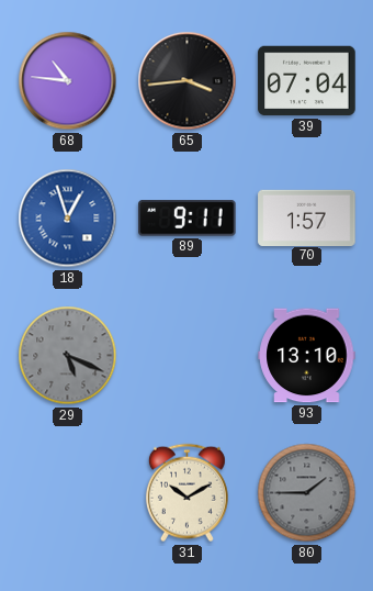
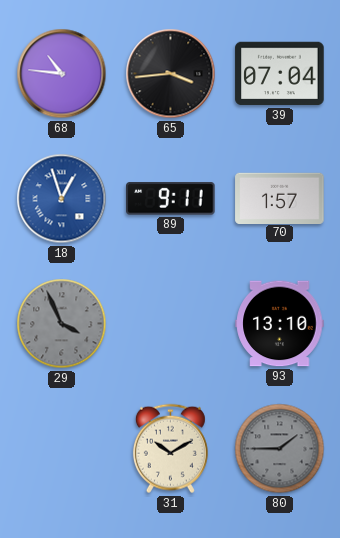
29: 5:19 -> 3:56
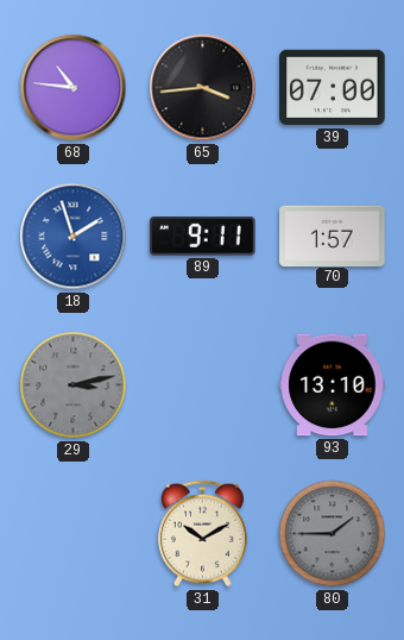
39: 07:04 -> 07:00
18: 12:57 -> 1:57
29: 3:56 -> 3:13
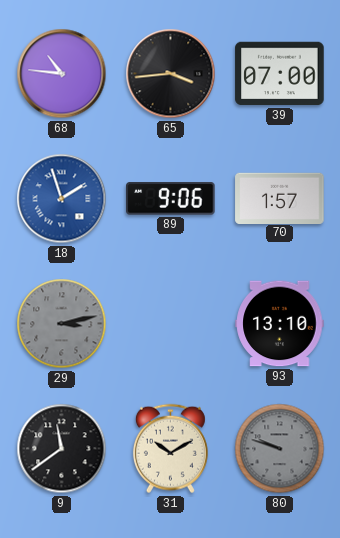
89: 9:11 -> 9:06
9: none -> 11:39
80: 1:45 -> 9:48
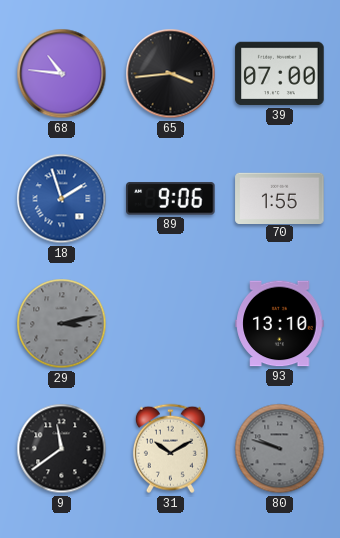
70: 1:57 -> 1:55
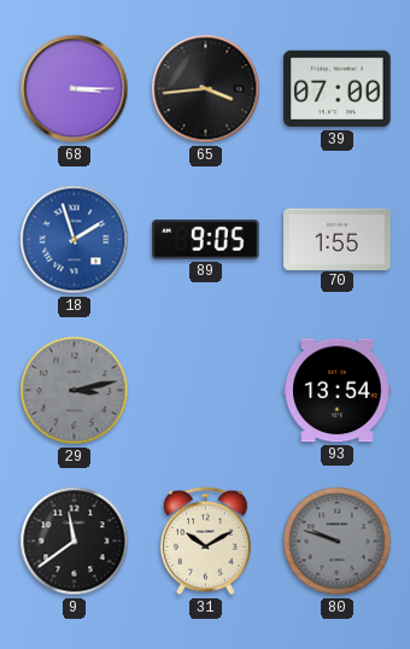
68: 10:46 -> 3:15
89: 9:06 -> 9:05
93: 13:10 -> 13:54
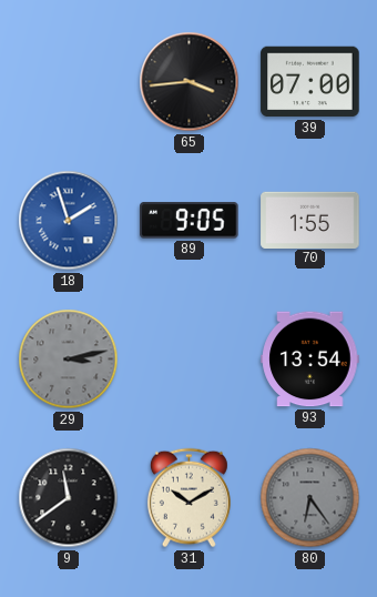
68: 3:15 -> none
80: 9:48 -> 6:24
